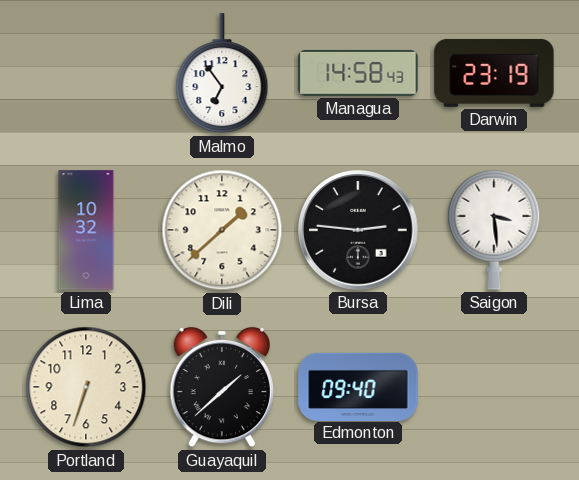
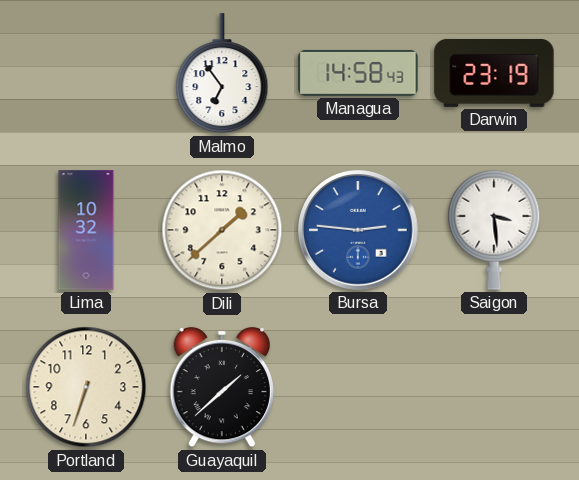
Bursa dial: black -> blue
Edmonton: 09:40 -> none
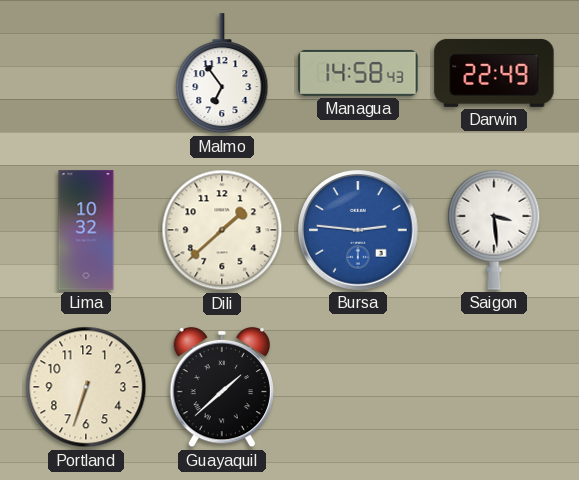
Darwin: 23:19 -> 22:49
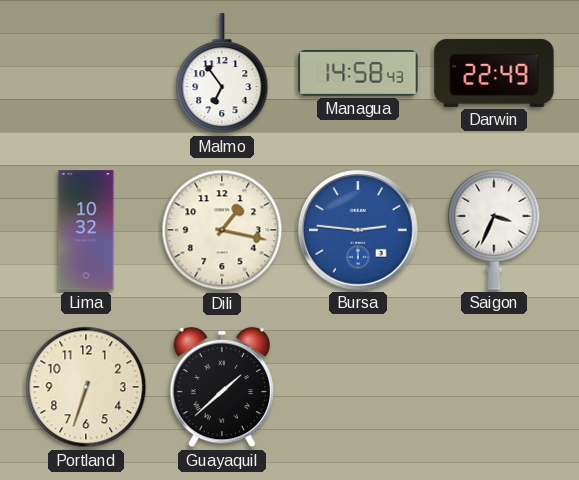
Dili: 1:38 -> 1:17
Saigon: 3:29 -> 3:34
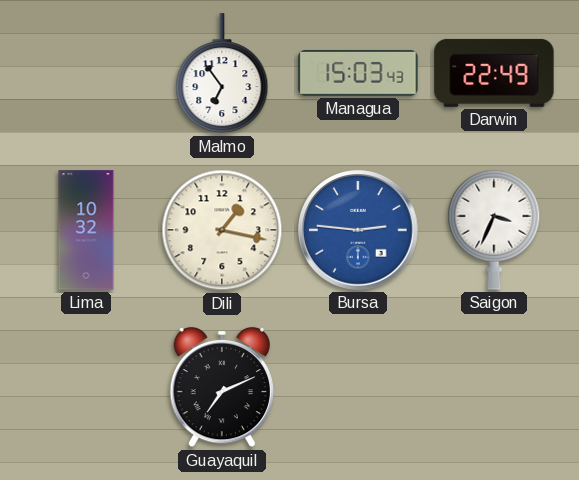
Managua: 14:58 -> 15:03
Portland: 6:33 -> none
Guayaquil: 1:38 -> 7:11
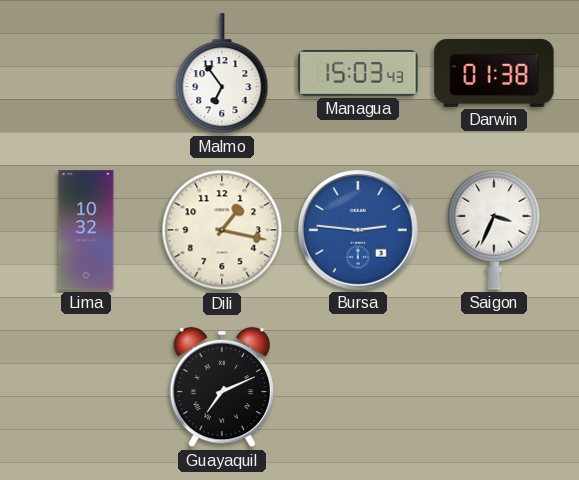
Darwin: 22:49 -> 01:38
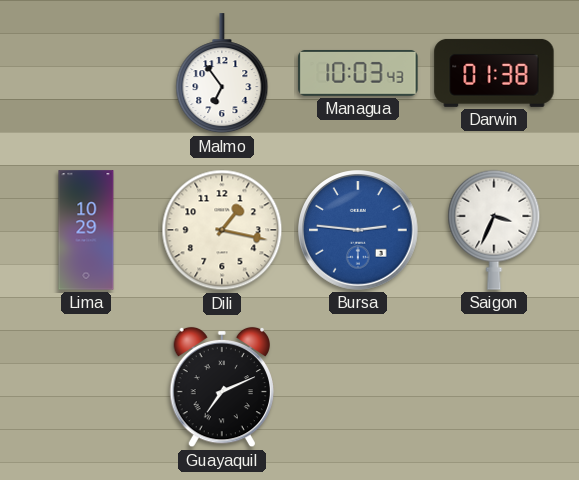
Managua: 15:03 -> 10:03
Lima: 10:32 -> 10:29
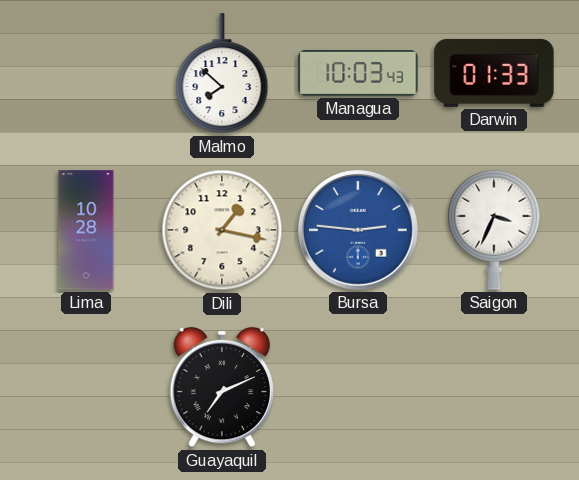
Malmo: 6:54 -> 7:52
Darwin: 01:38 -> 01:33
Lima: 10:29 -> 10:28
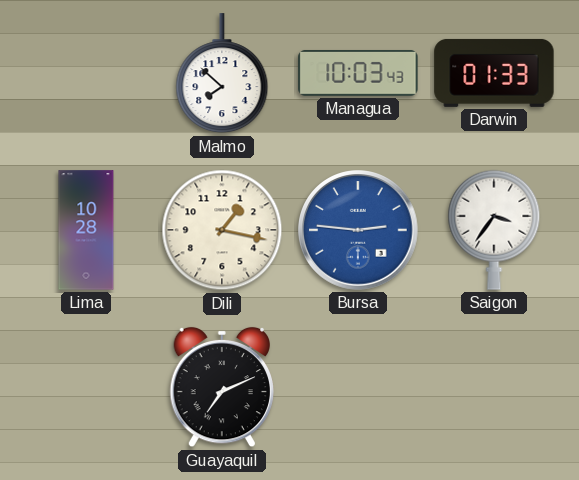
Saigon: 3:34 -> 3:36
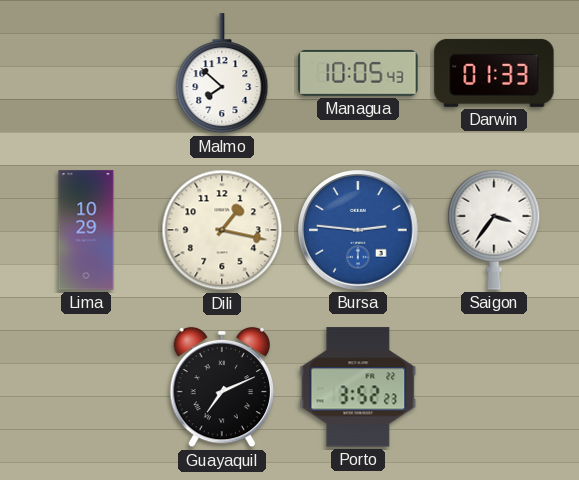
Managua: 10:03 -> 10:05
Lima: 10:28 -> 10:29
Porto: none -> 3:52
